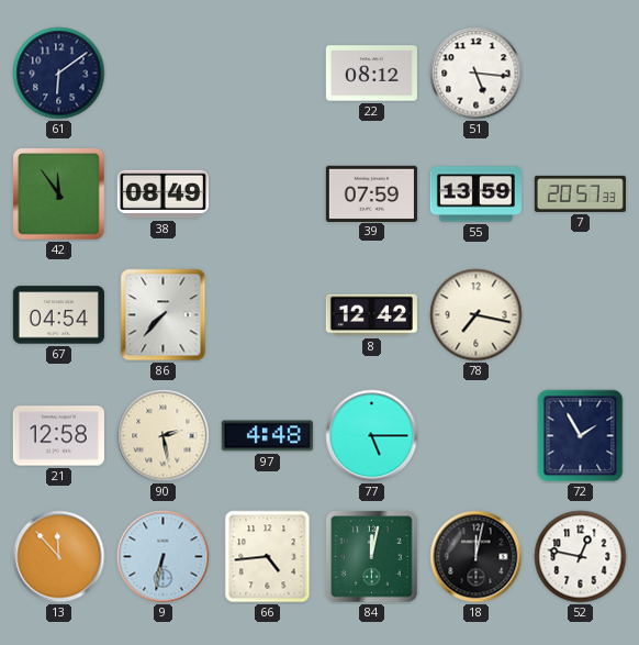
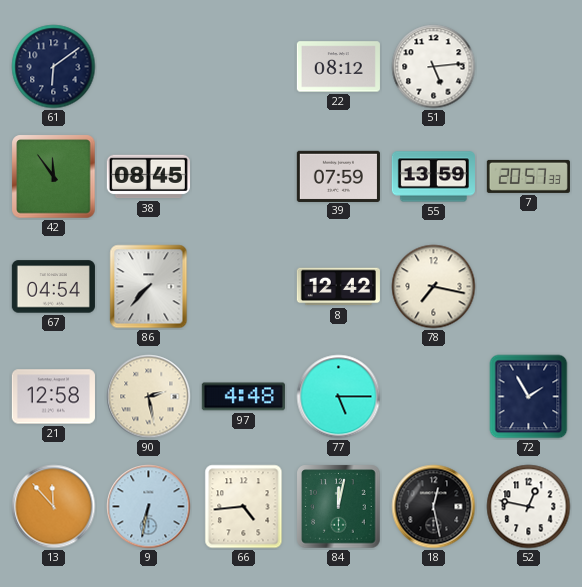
51: 5:16 -> 5:14
38: 08:49 -> 08:45
18: 12:02 -> 12:28
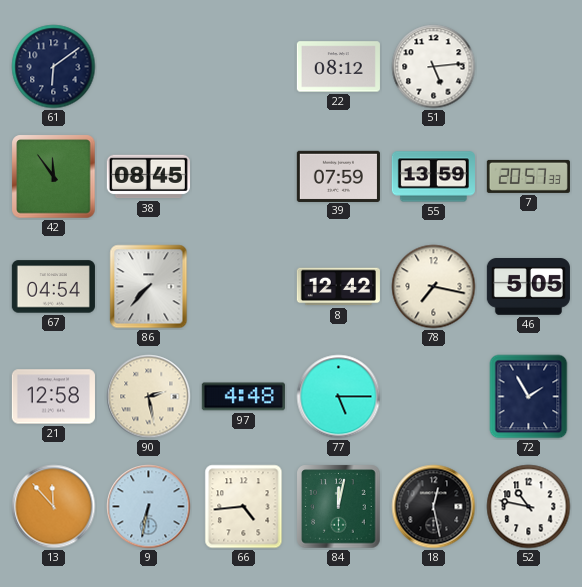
46: none -> 5:05
52: 12:47 -> 10:47
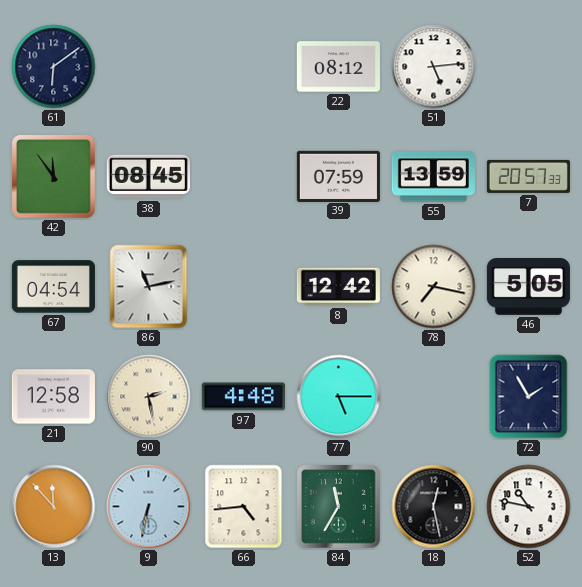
86: 7:37 -> 11:13
84: 12:02 -> 11:35
